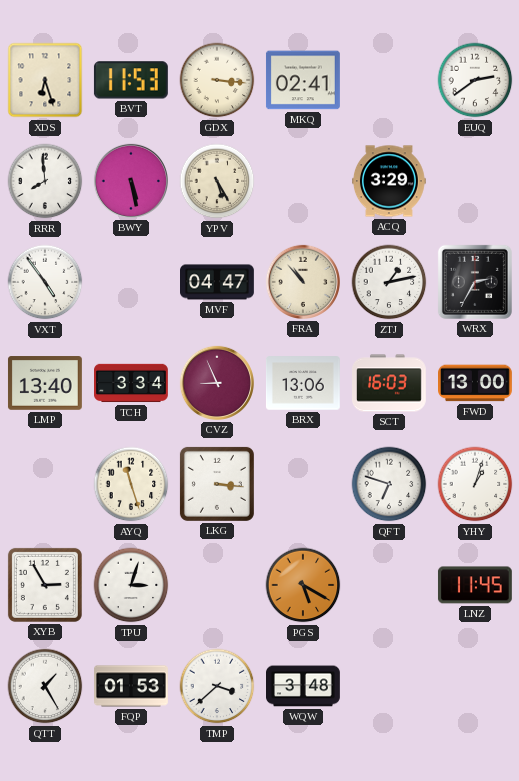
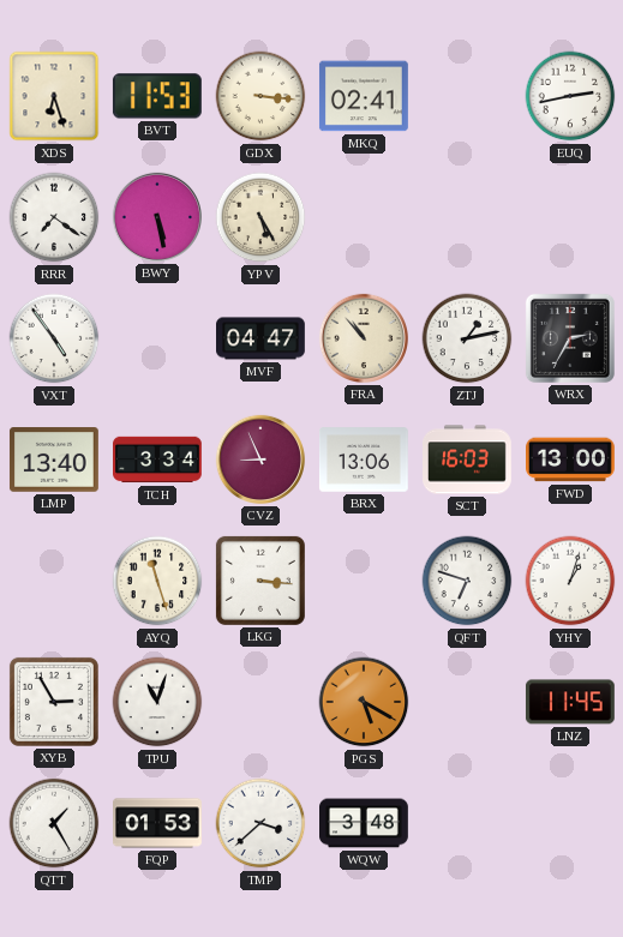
EUQ: 2:39 -> 2:43
RRR: 7:59 -> 7:21
ACQ: 3:29 -> none
TPU: 3:03 -> 11:03
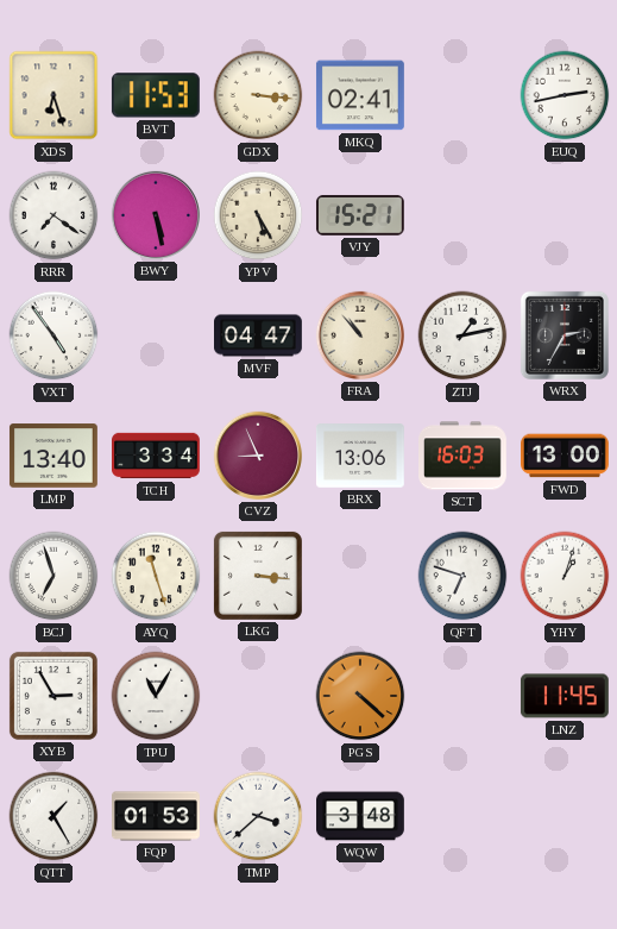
VJY: none -> 15:21
BCJ: none -> 6:57
TPU: 11:03 -> 11:05
PGS: 5:20 -> 4:22
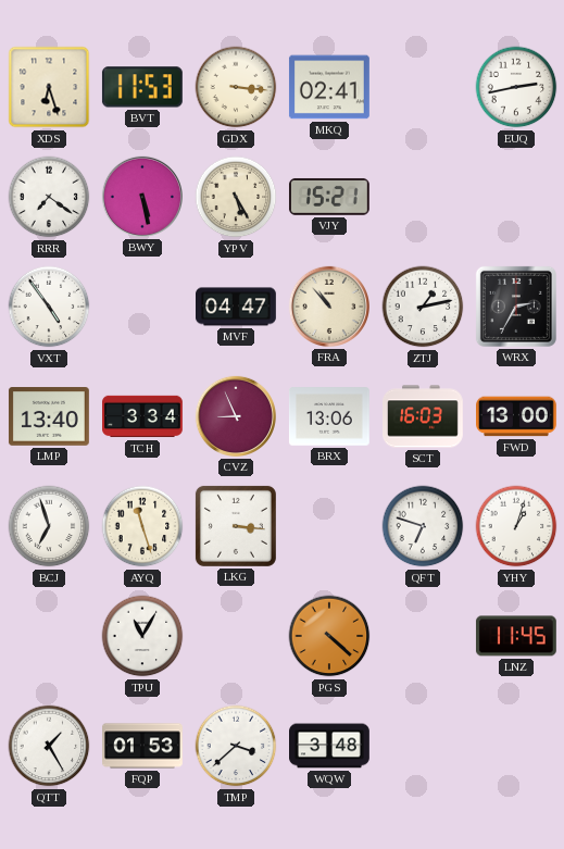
XYB: 2:55 -> none
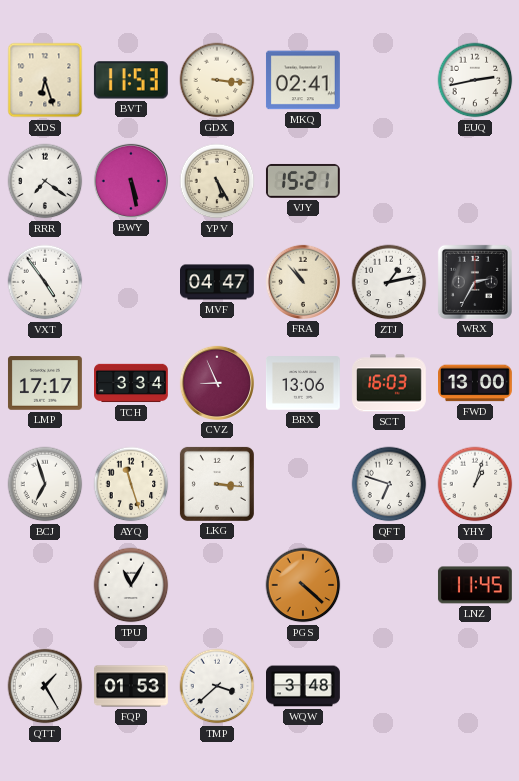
LMP: 13:40 -> 17:17
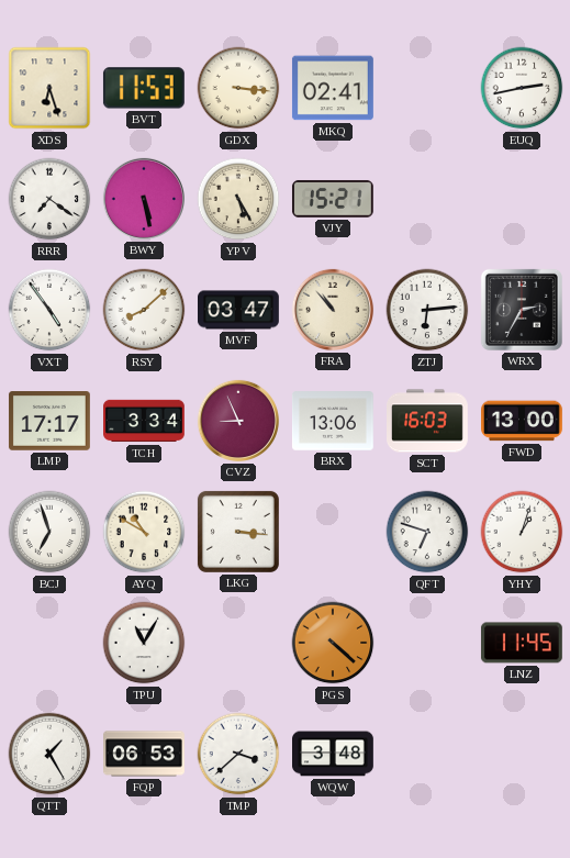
RSY: none -> 8:08
MVF: 04:47 -> 03:47
ZTJ: 1:13 -> 6:14
AYQ: 11:27 -> 10:50
FQP: 01:53 -> 06:53
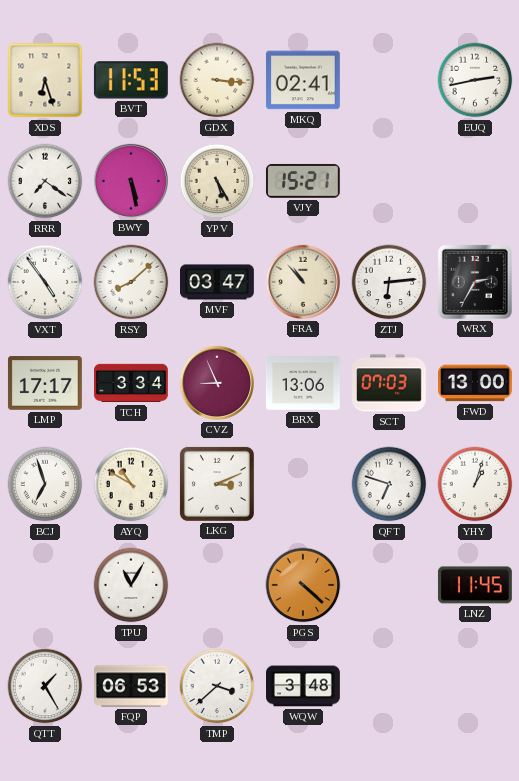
SCT: 16:03 -> 07:03
LKG: 3:16 -> 3:11
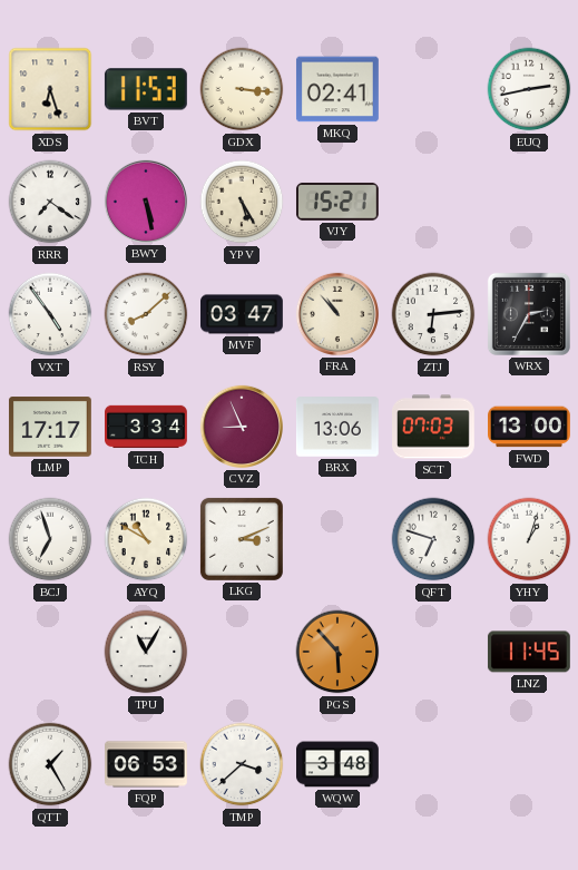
PGS: 4:22 -> 5:53
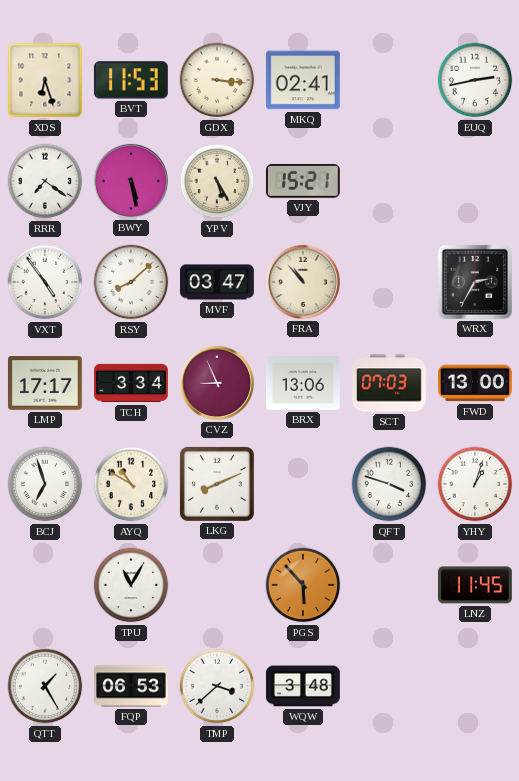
ZTJ: 6:14 -> none
LKG: 3:11 -> 8:11
QFT: 6:48 -> 3:48
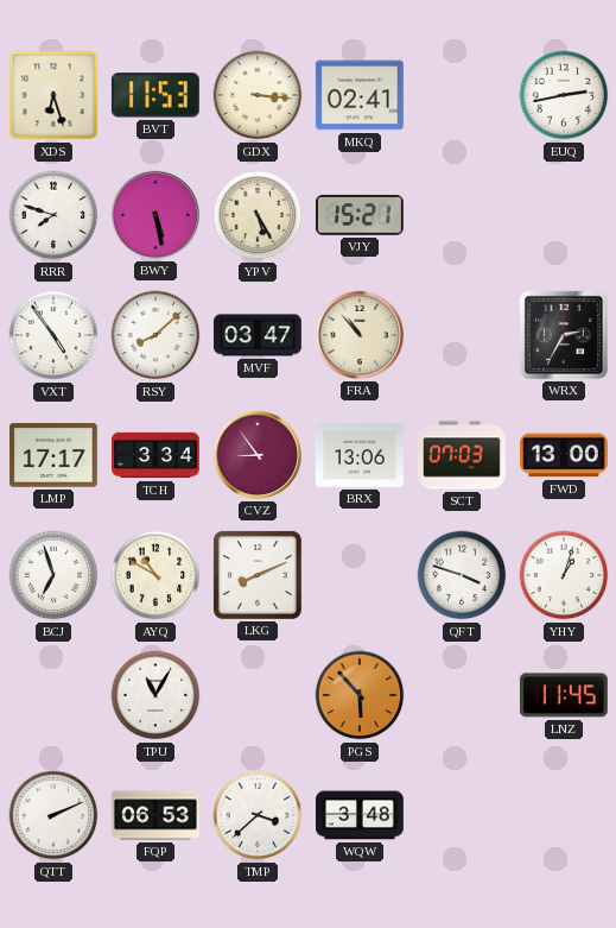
RRR: 7:21 -> 7:48
CVZ: 8:56 -> 8:54
QTT: 1:25 -> 2:11
